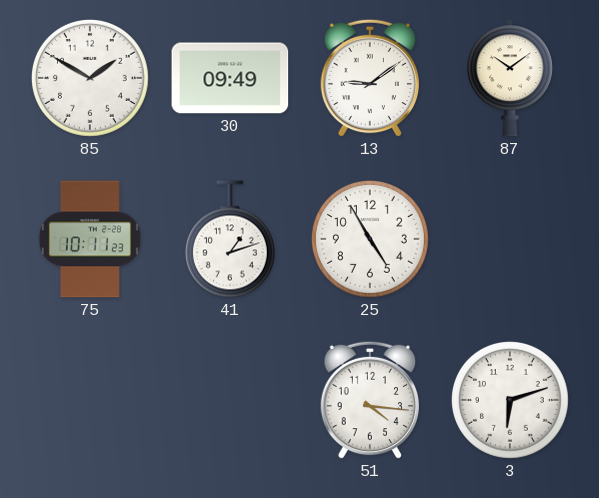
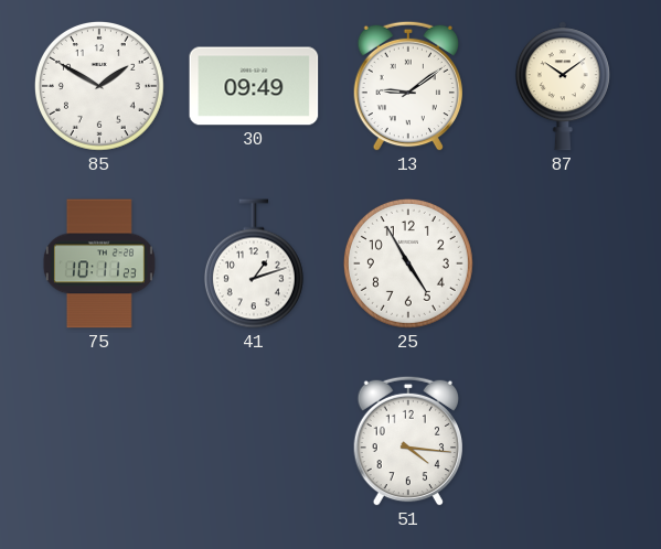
3: 6:12 -> none
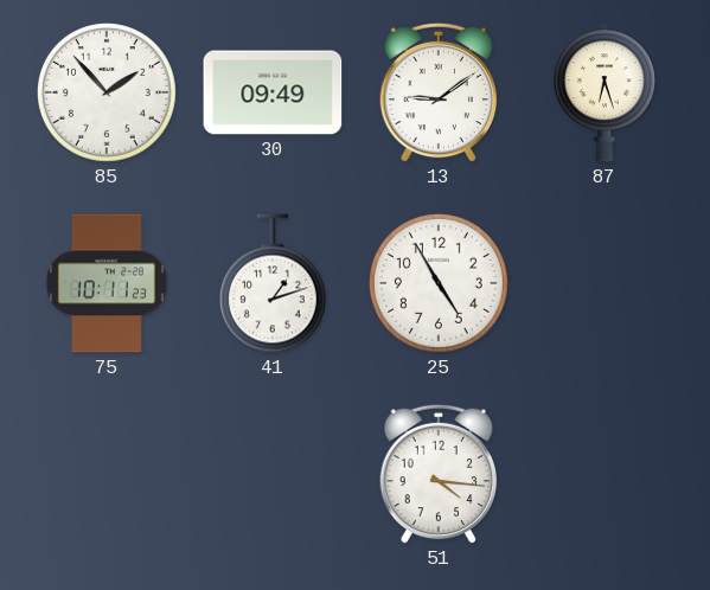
85: 1:50 -> 1:53
87: 10:09 -> 6:27
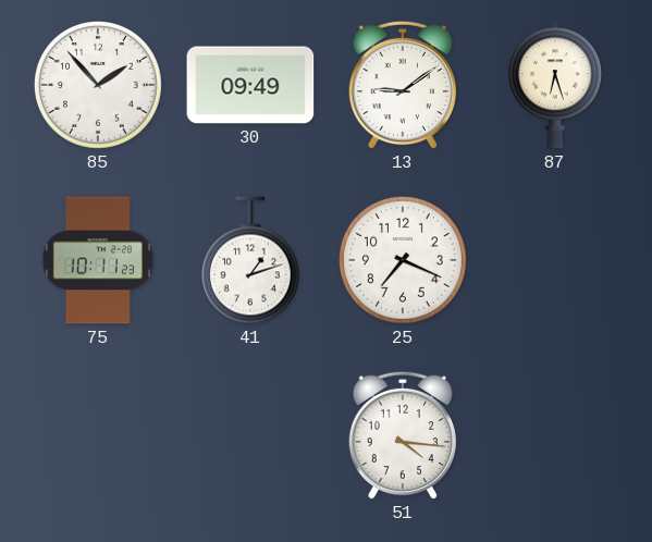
25: 4:55 -> 7:19
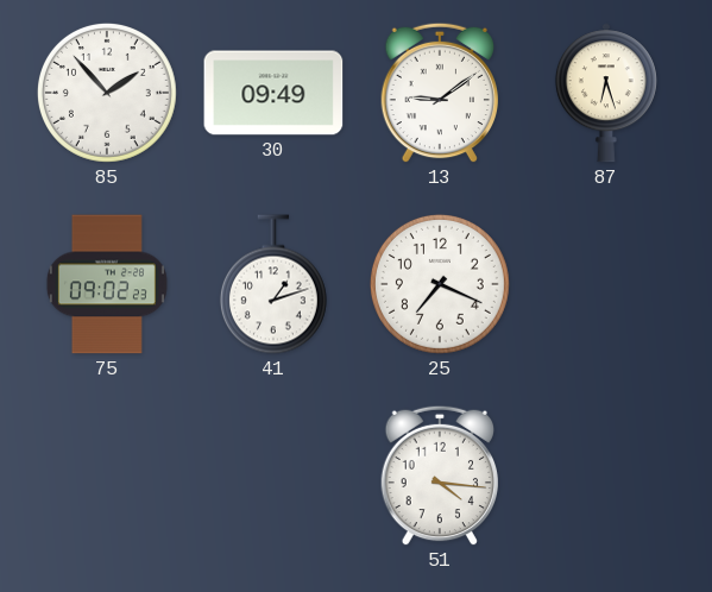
75: 10:11 -> 09:02
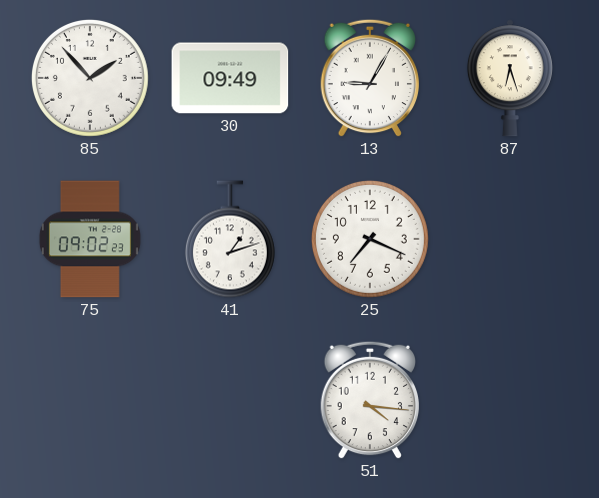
13: 9:09 -> 9:05
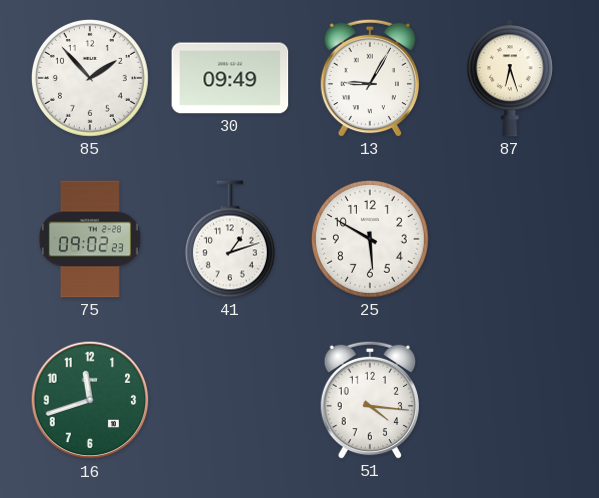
25: 7:19 -> 5:50
16: none -> 11:42
